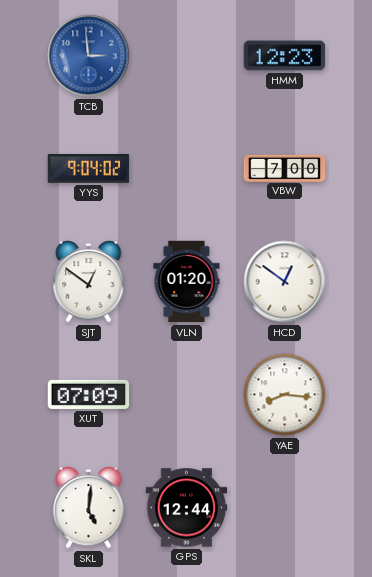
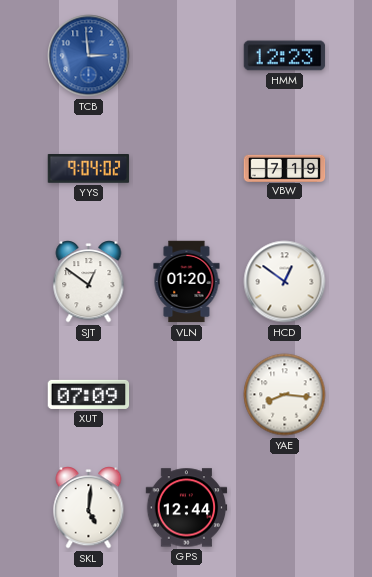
VBW: 7:00 -> 7:19
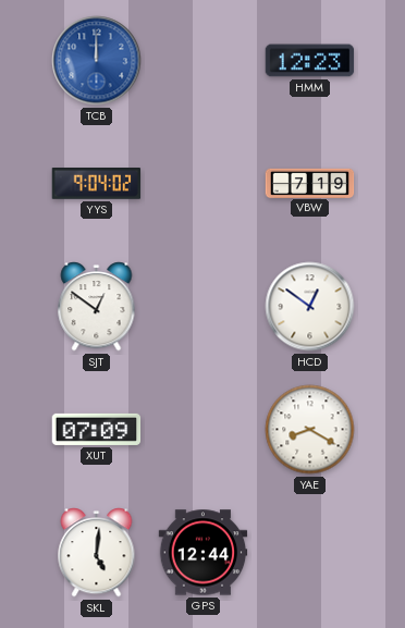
TCB: 2:59 -> 12:00
VLN: 01:20 -> none
YAE: 8:16 -> 8:20
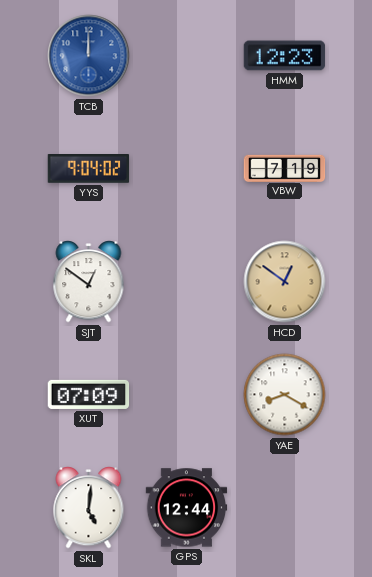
HCD dial: white -> champagne
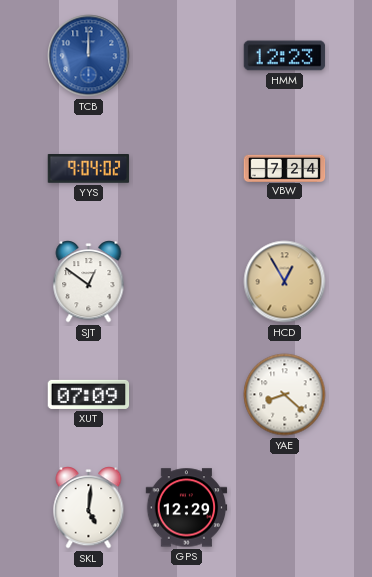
VBW: 7:19 -> 7:24
HCD: 12:51 -> 12:55
YAE: 8:20 -> 8:22
GPS: 12:44 -> 12:29
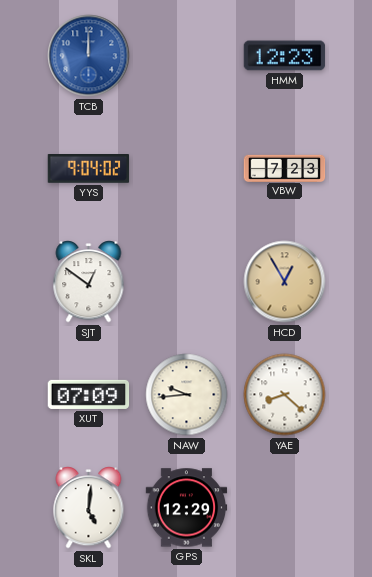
VBW: 7:24 -> 7:23
NAW: none -> 9:44
